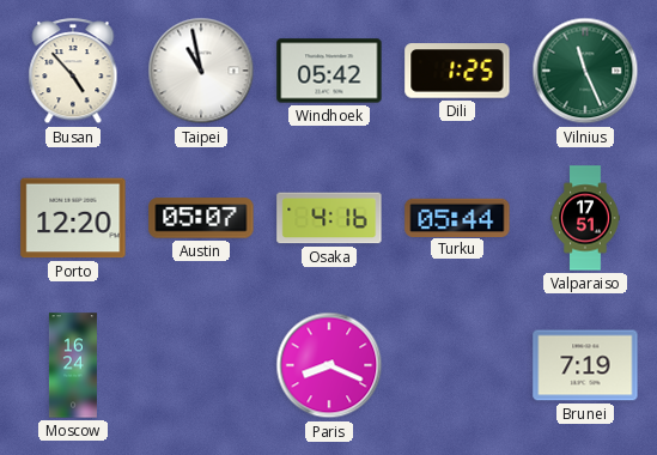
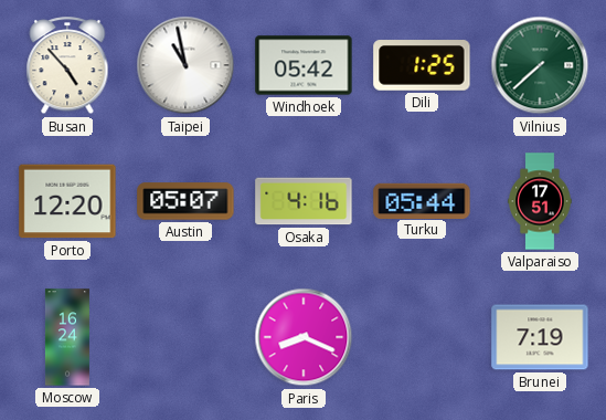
Vilnius: 11:26 -> 7:38
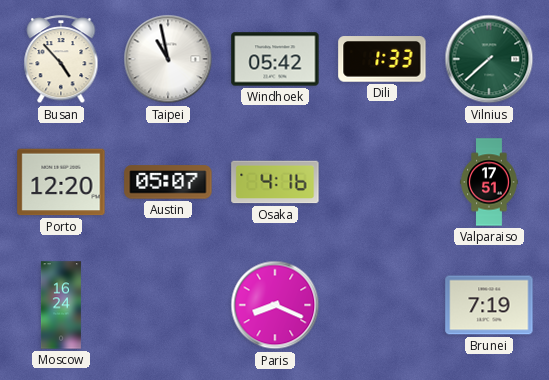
Dili: 1:25 -> 1:33
Turku: 05:44 -> none
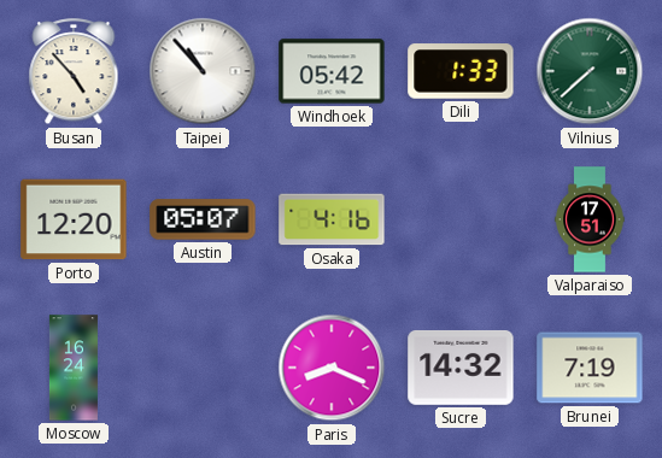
Taipei: 10:58 -> 10:53
Sucre: none -> 14:32
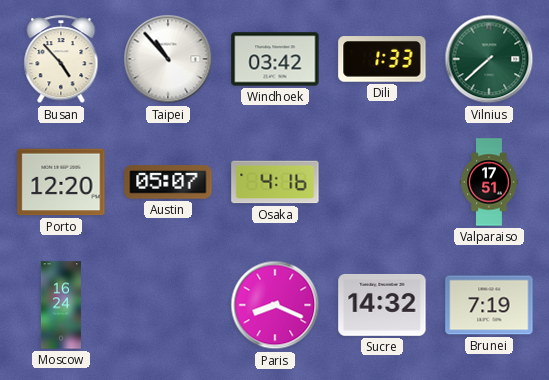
Windhoek: 05:42 -> 03:42
